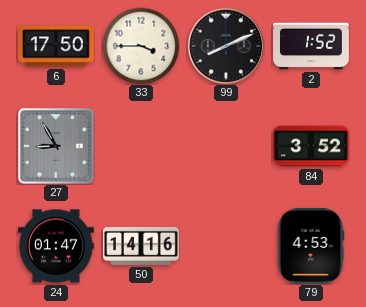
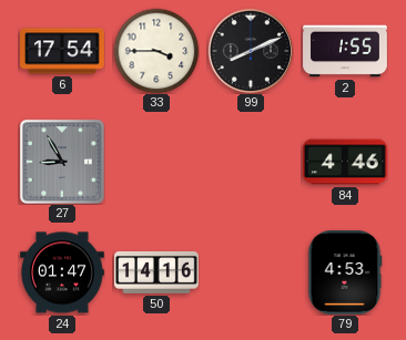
6: 17:50 -> 17:54
2: 1:52 -> 1:55
84: 3:52 -> 4:46
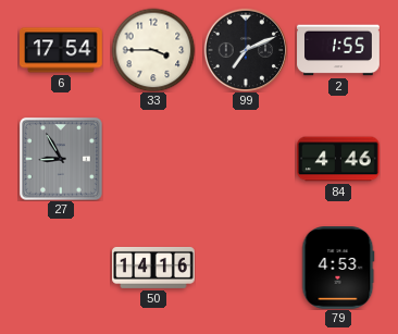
99: 8:11 -> 7:11
24: 01:47 -> none
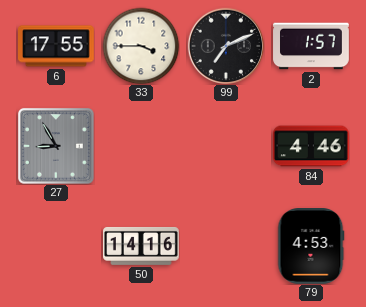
6: 17:54 -> 17:55
2: 1:55 -> 1:57
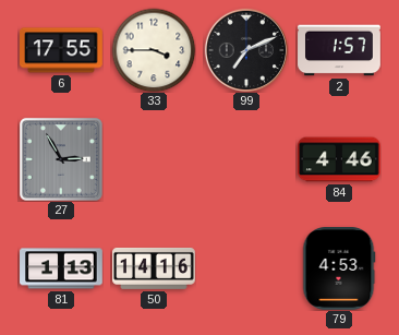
27: 8:55 -> 2:55
81: none -> 1:13
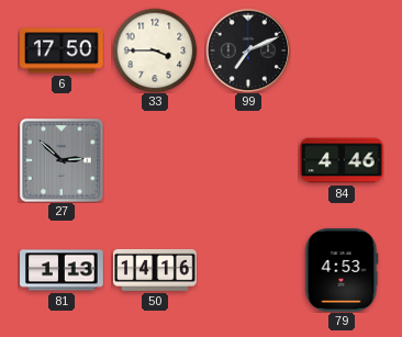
6: 17:55 -> 17:50
2: 1:57 -> none
27: 2:55 -> 2:52
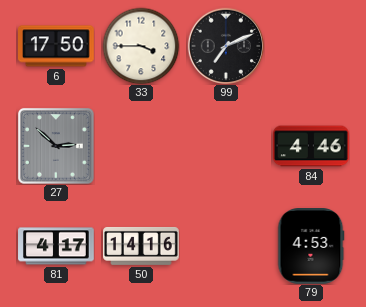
81: 1:13 -> 4:17
